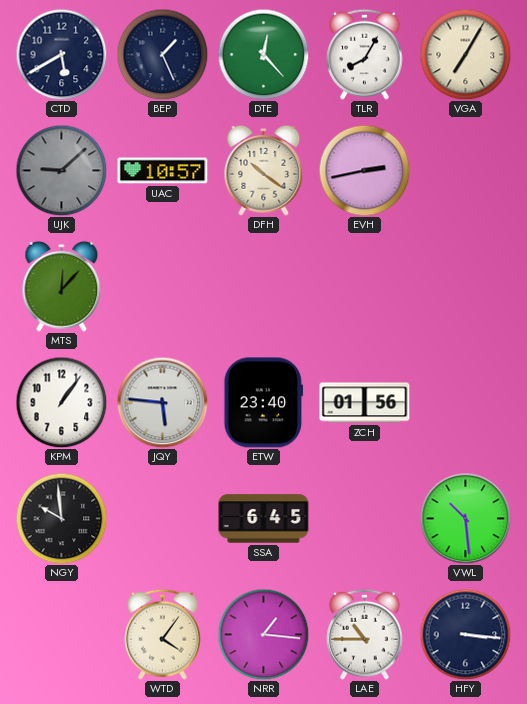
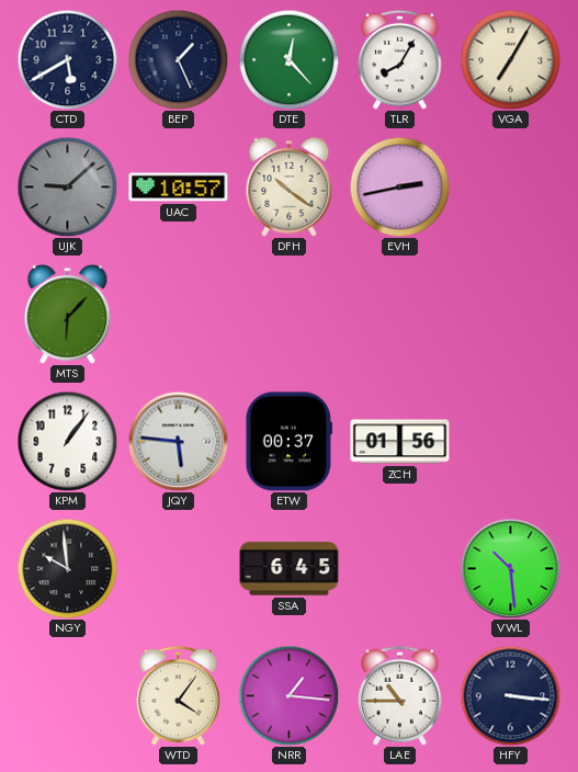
MTS: 12:07 -> 6:07
ETW: 23:40 -> 00:37
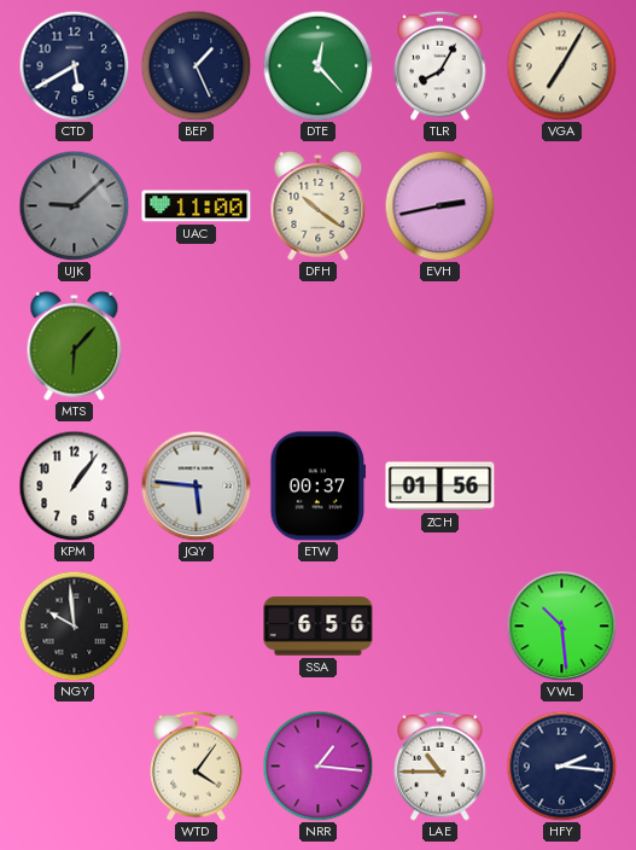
UAC: 10:57 -> 11:00
SSA: 6:45 -> 6:56
HFY: 3:16 -> 2:16
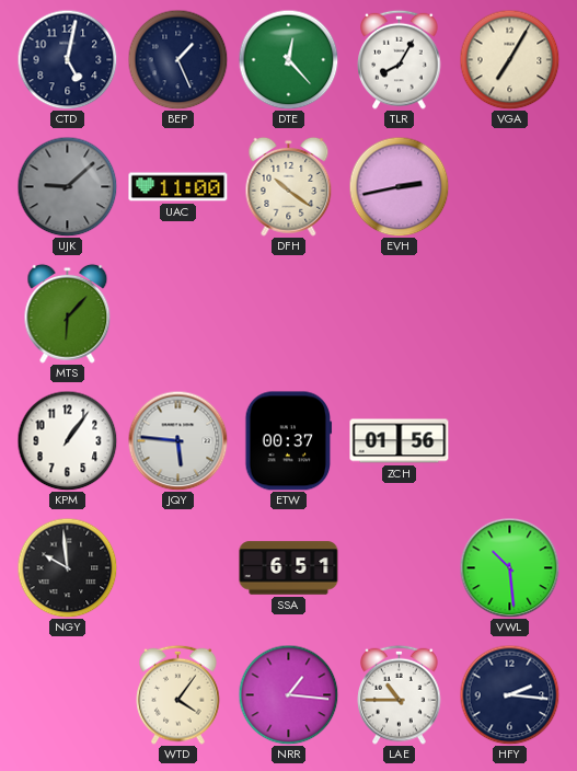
CTD: 5:40 -> 5:02
SSA: 6:56 -> 6:51
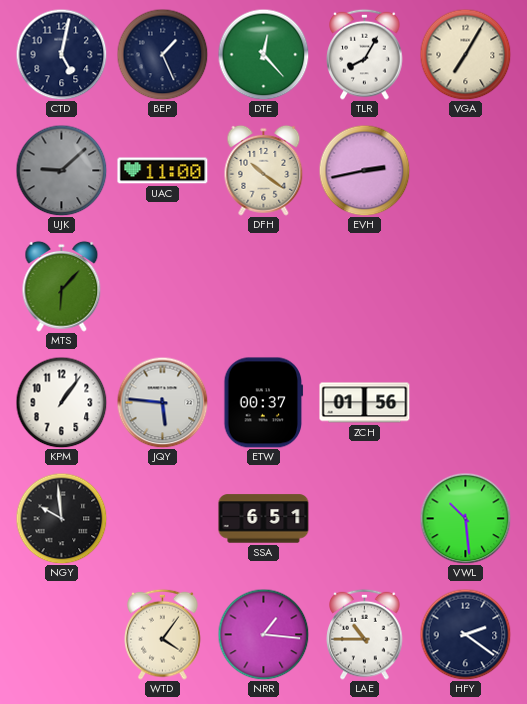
HFY: 2:16 -> 2:21
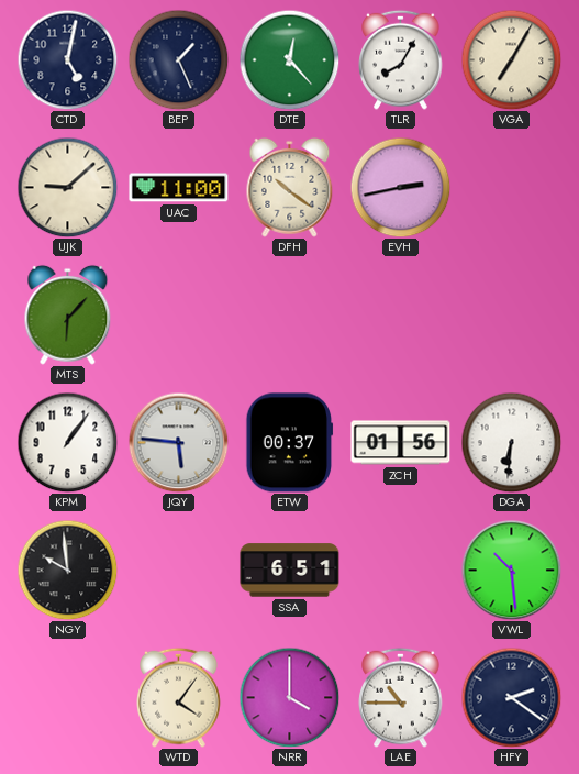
UJK dial: grey -> cream
DGA: none -> 6:31
NRR: 1:16 -> 4:00
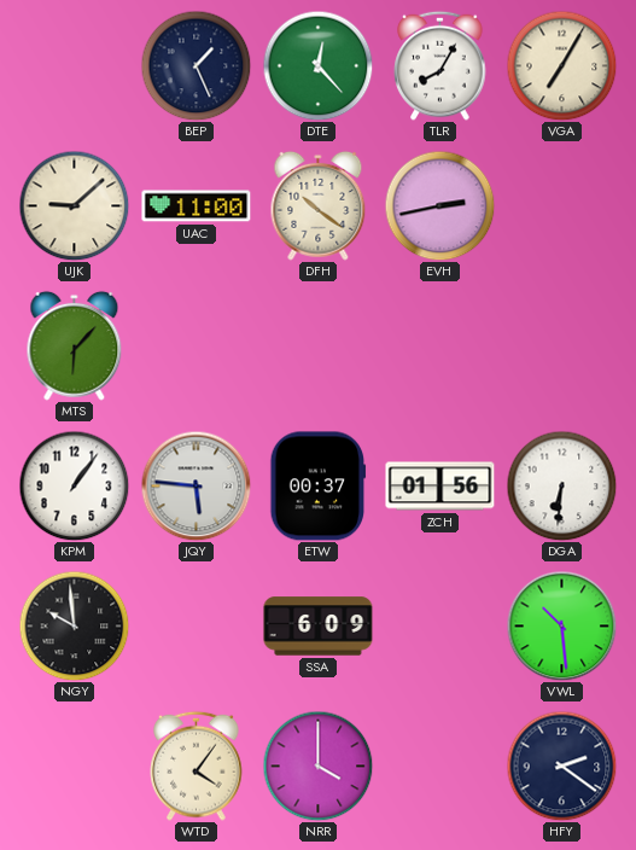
CTD: 5:02 -> none
SSA: 6:51 -> 6:09
LAE: 10:45 -> none
